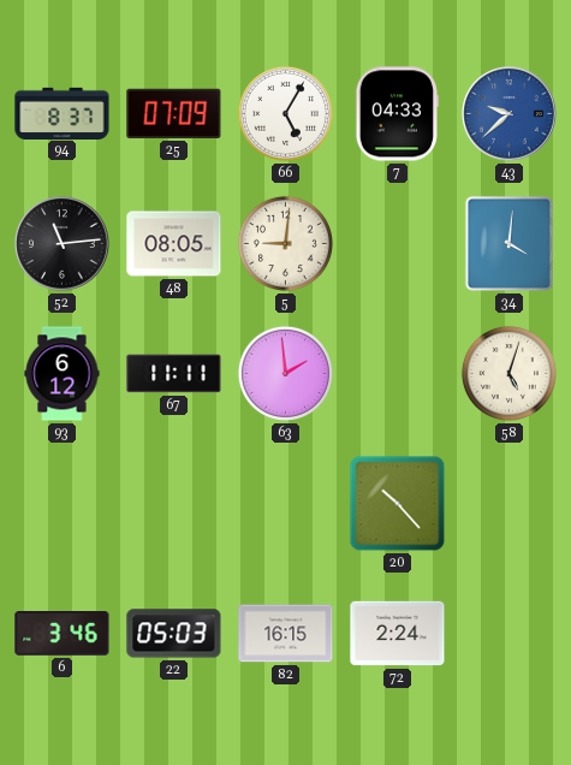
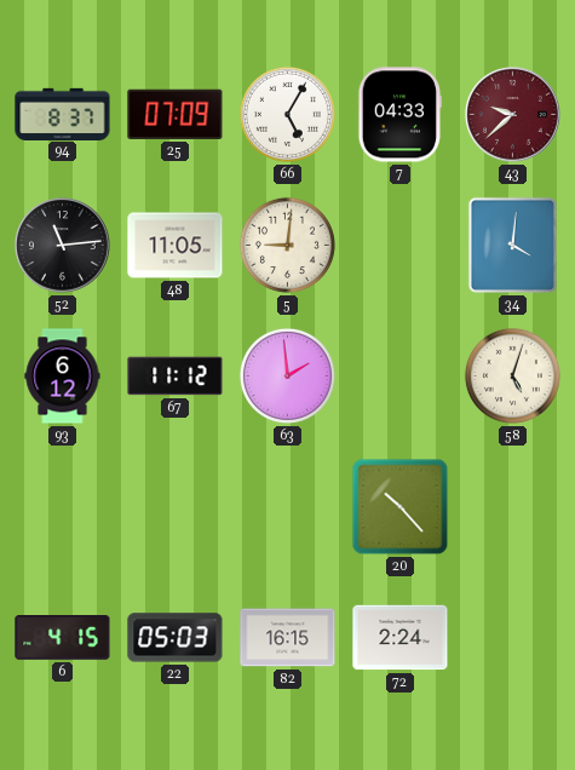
43 dial: blue -> burgundy
48: 08:05 -> 11:05
67: 11:11 -> 11:12
6: 3:46 -> 4:15
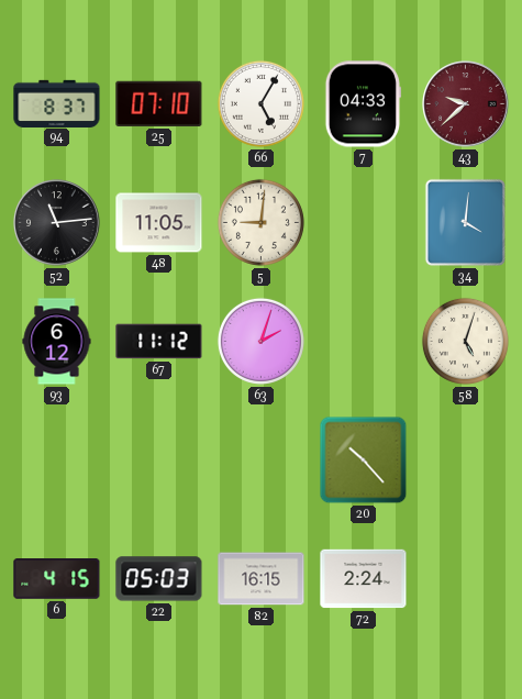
25: 07:09 -> 07:10
63: 1:59 -> 2:03
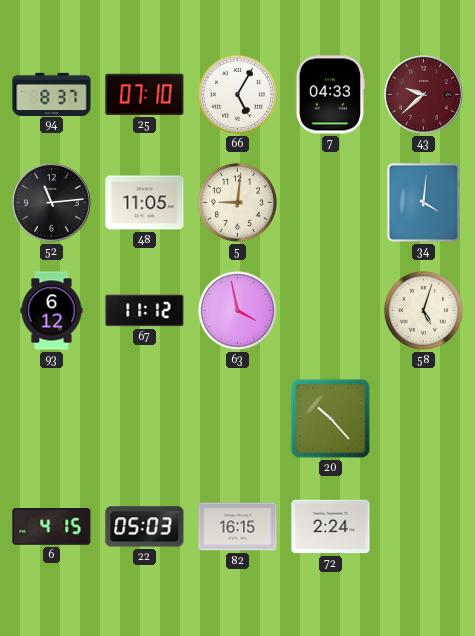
63: 2:03 -> 3:58
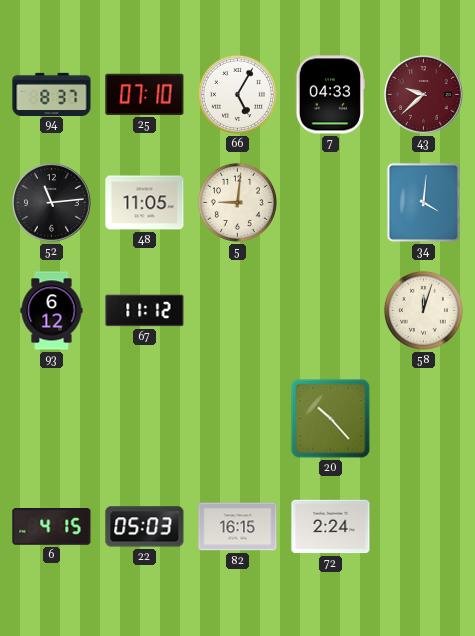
63: 3:58 -> none
58: 5:03 -> 12:03
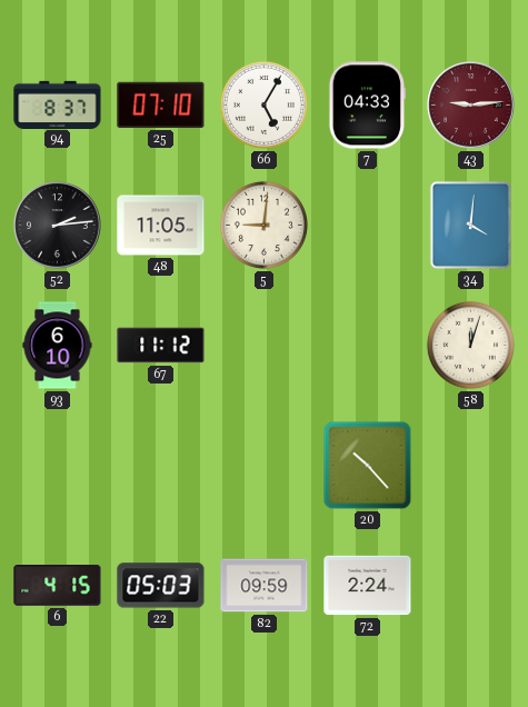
43: 9:38 -> 9:14
52: 11:14 -> 2:14
93: 6:12 -> 6:10
82: 16:15 -> 09:59
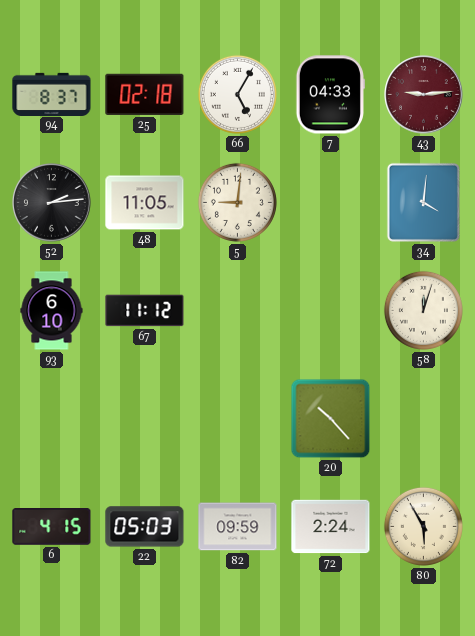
25: 07:10 -> 02:18
80: none -> 5:55
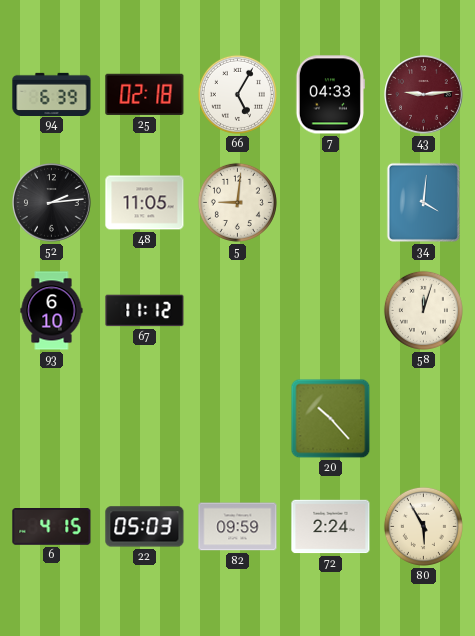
94: 8:37 -> 6:39
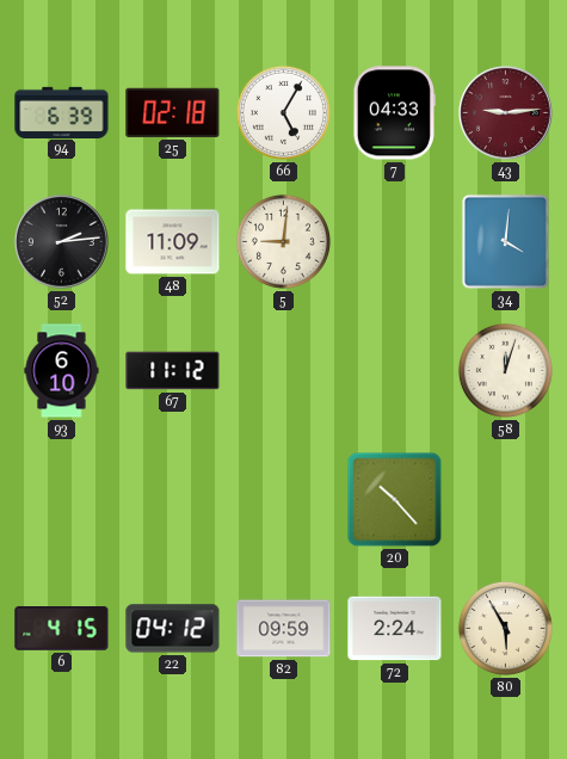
48: 11:05 -> 11:09
22: 05:03 -> 04:12
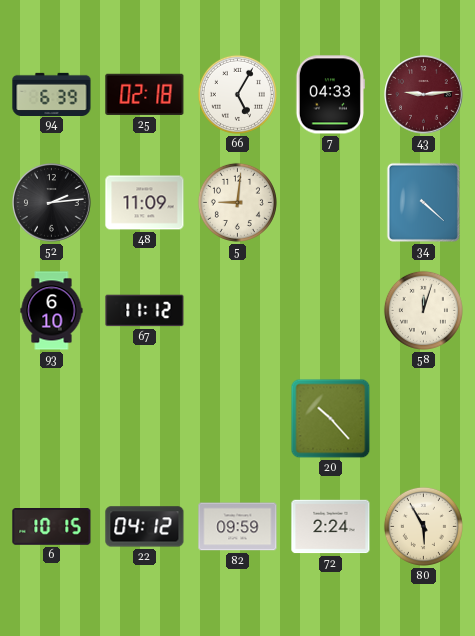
34: 4:01 -> 4:22
6: 4:15 -> 10:15
